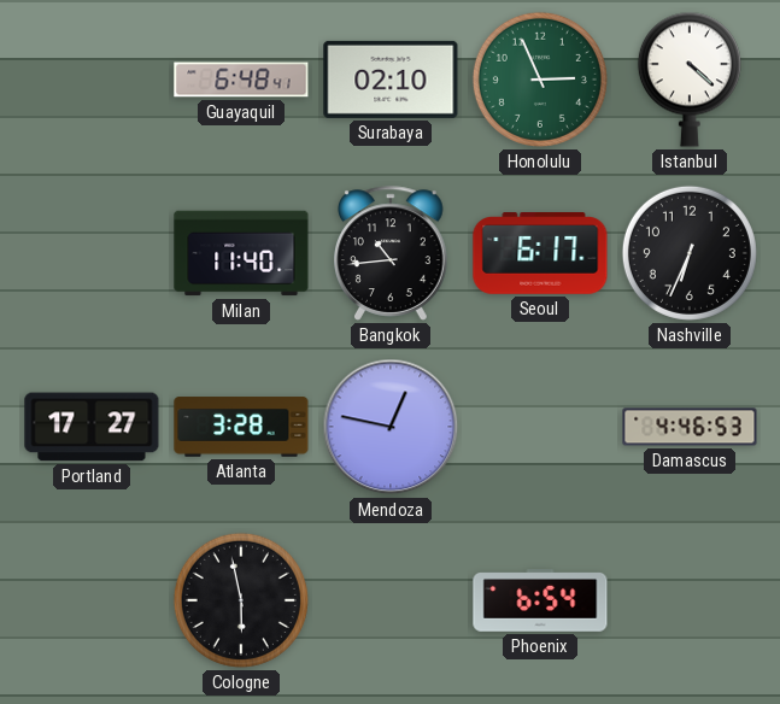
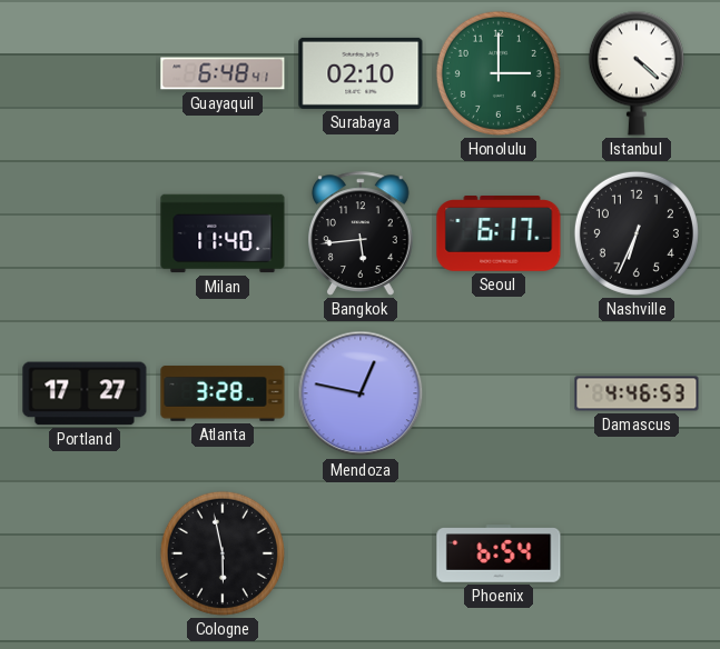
Honolulu: 2:56 -> 3:00
Bangkok: 10:44 -> 5:44
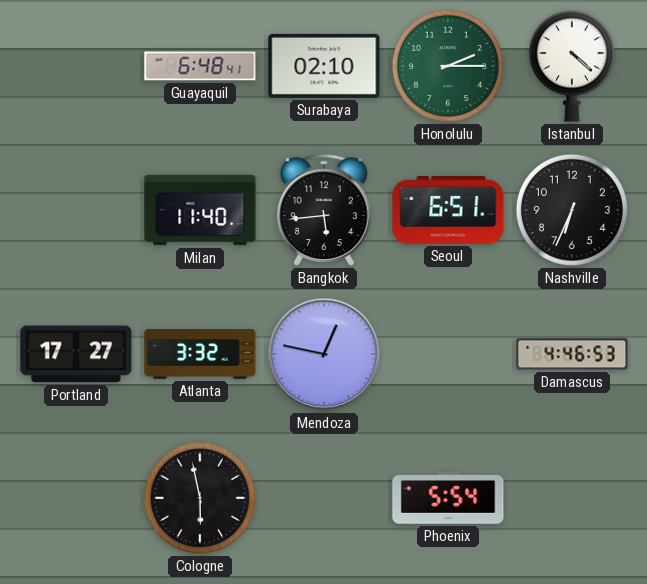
Honolulu: 3:00 -> 2:15
Seoul: 6:17 -> 6:51
Atlanta: 3:28 -> 3:32
Phoenix: 6:54 -> 5:54
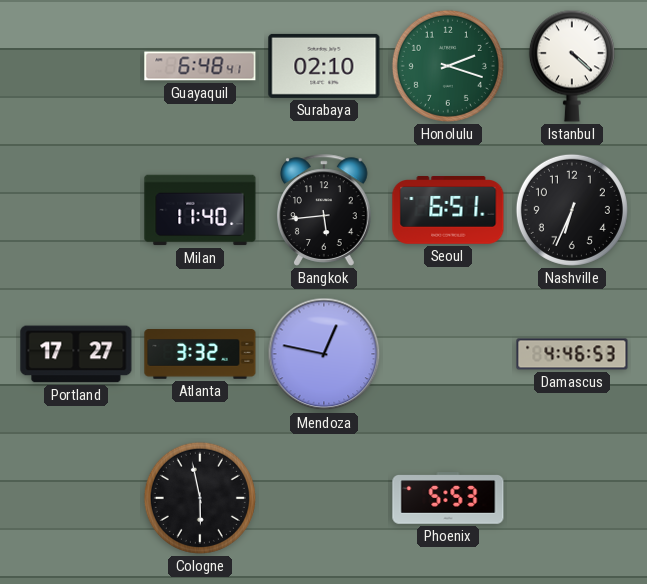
Honolulu: 2:15 -> 2:18
Phoenix: 5:54 -> 5:53
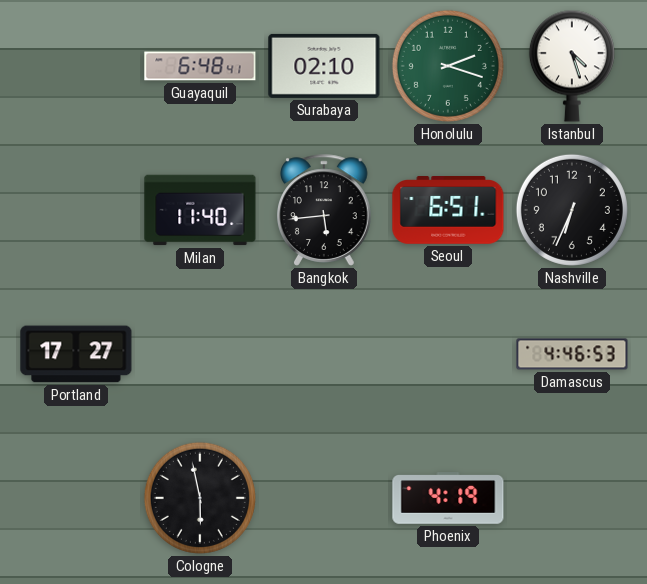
Istanbul: 4:22 -> 4:27
Atlanta: 3:32 -> none
Mendoza: 12:47 -> none
Phoenix: 5:53 -> 4:19
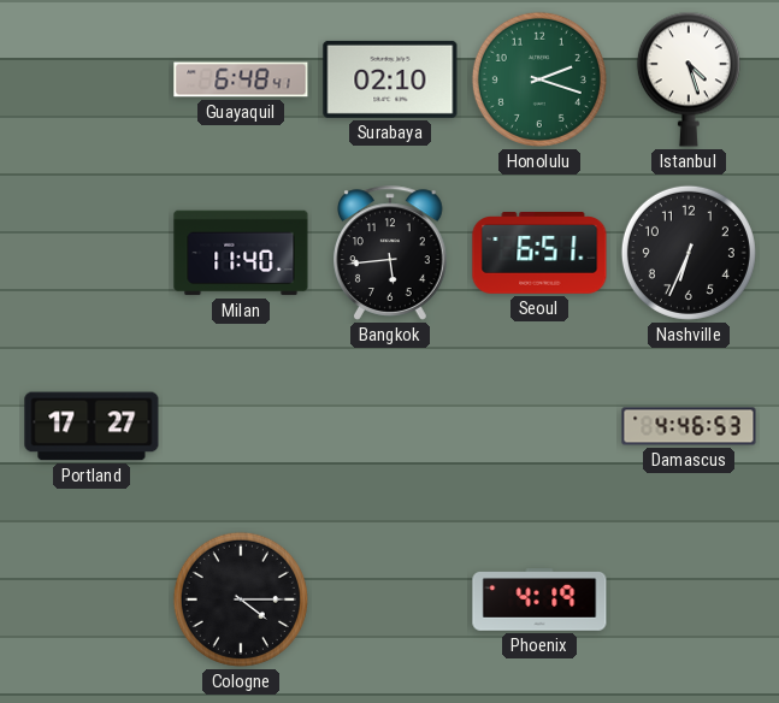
Cologne: 5:58 -> 4:15
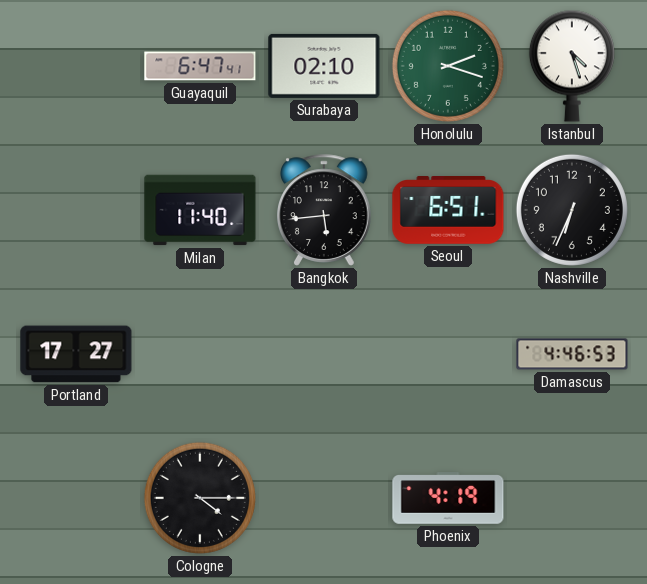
Guayaquil: 6:48 -> 6:47
